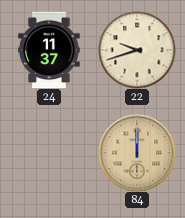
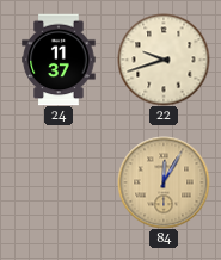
84: 12:00 -> 12:05
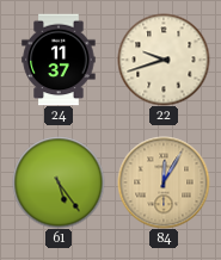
61: none -> 5:24
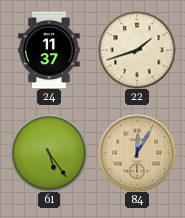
22: 9:42 -> 1:42
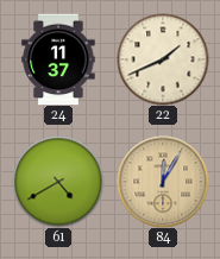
22: 1:42 -> 1:41
61: 5:24 -> 4:40
